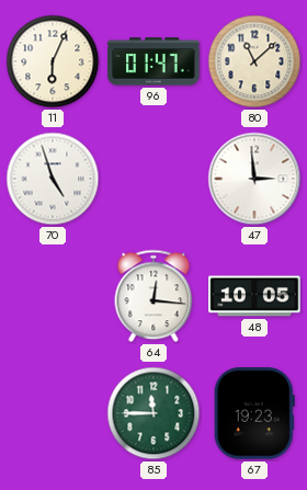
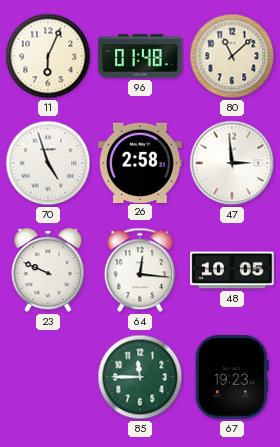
96: 01:47 -> 01:48
26: none -> 2:58
23: none -> 9:49
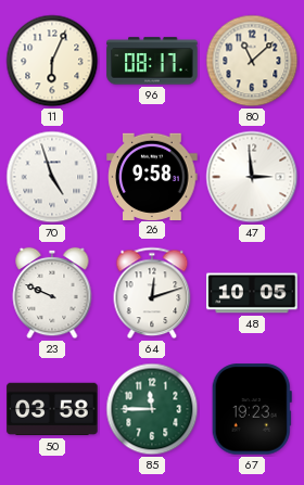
96: 01:48 -> 08:17
26: 2:58 -> 9:58
64: 12:16 -> 12:12
50: none -> 03:58
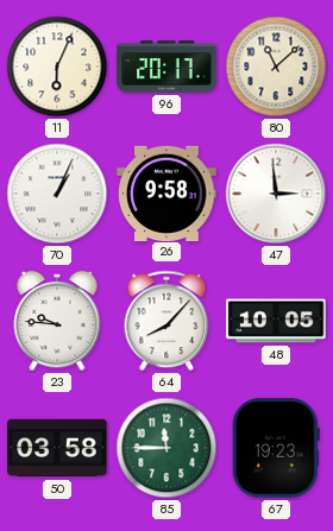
96: 08:17 -> 20:17
70: 4:57 -> 1:04
23: 9:49 -> 9:46
64: 12:12 -> 8:07
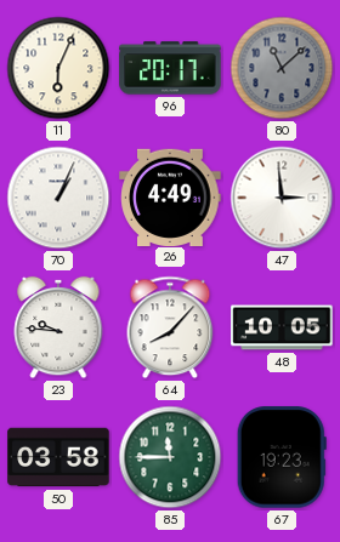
80 dial: cream -> grey
26: 9:58 -> 4:49
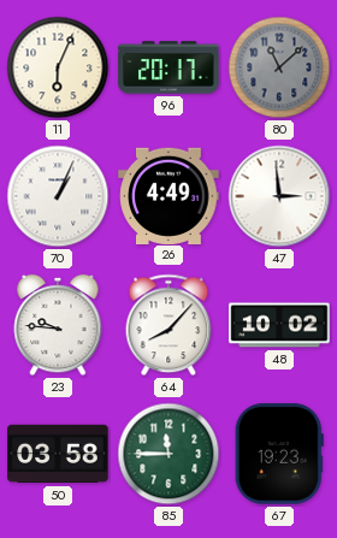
48: 10:05 -> 10:02
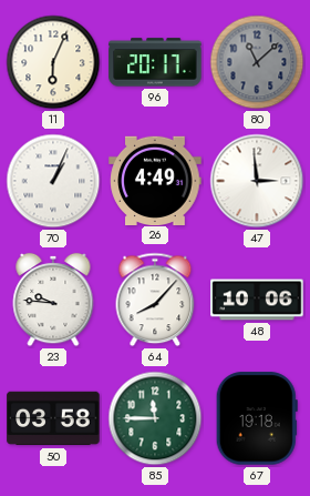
48: 10:02 -> 10:06
67: 19:23 -> 19:18
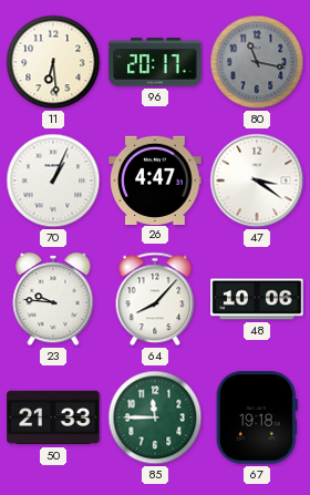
11: 6:04 -> 6:29
80: 11:08 -> 11:17
26: 4:49 -> 4:47
47: 2:59 -> 3:21
50: 03:58 -> 21:33
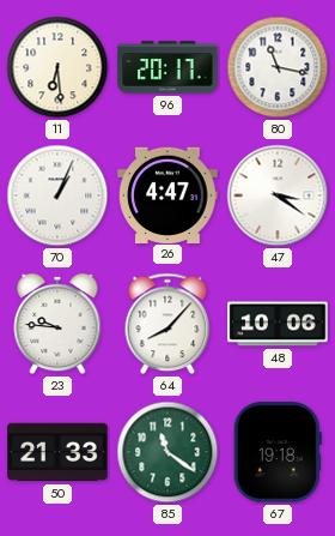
80 dial: grey -> white
85: 11:45 -> 11:21
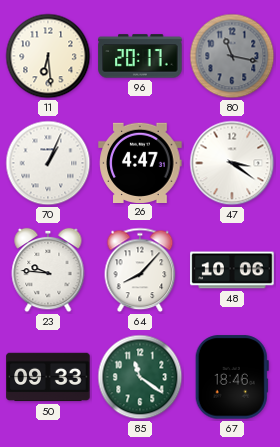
80 dial: white -> grey
50: 21:33 -> 09:33
67: 19:18 -> 18:46
